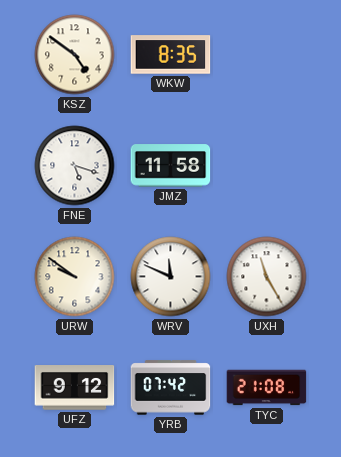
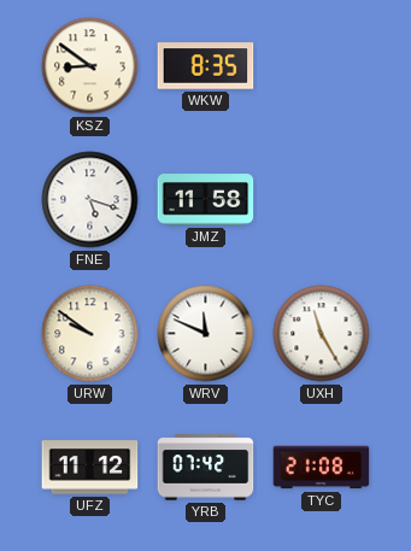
KSZ: 4:51 -> 8:51
UFZ: 9:12 -> 11:12
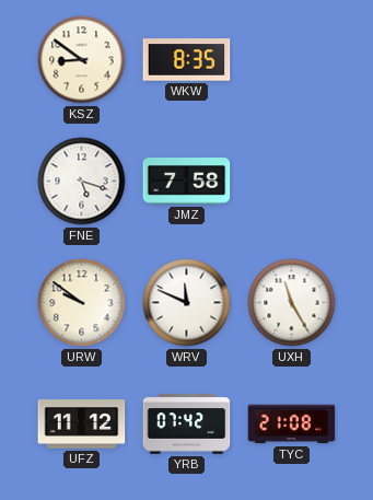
JMZ: 11:58 -> 7:58
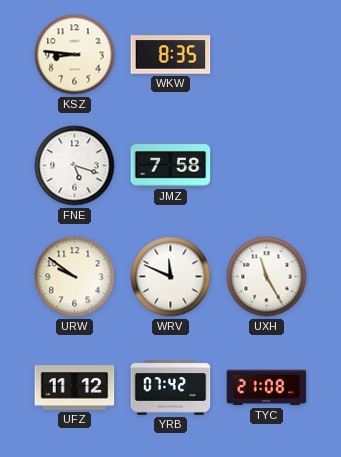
KSZ: 8:51 -> 8:46
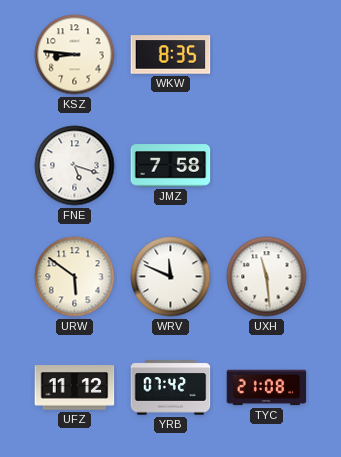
URW: 9:51 -> 5:51
UXH: 11:25 -> 11:29
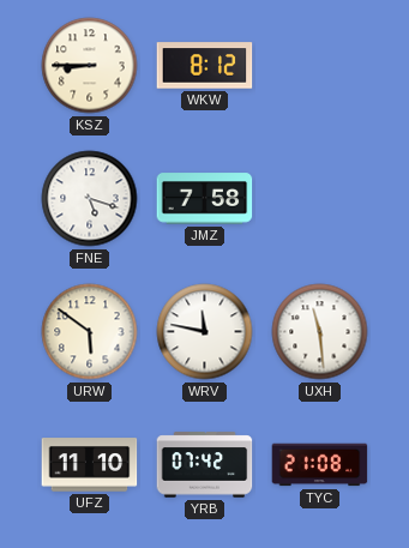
KSZ: 8:46 -> 8:45
WKW: 8:35 -> 8:12
WRV: 11:49 -> 11:47
UFZ: 11:12 -> 11:10
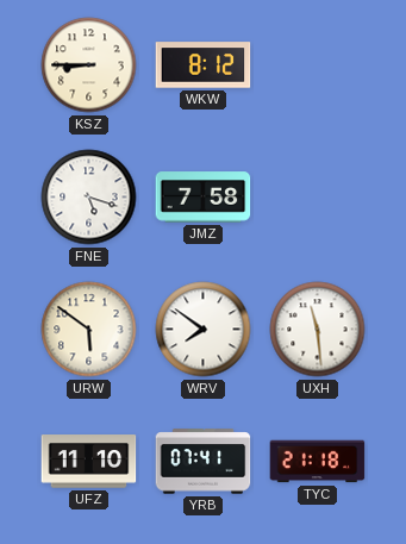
WRV: 11:47 -> 7:51
YRB: 07:42 -> 07:41
TYC: 21:08 -> 21:18
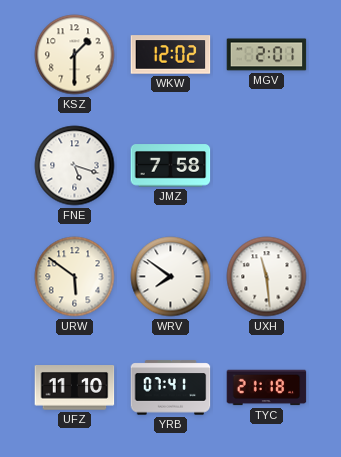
KSZ: 8:45 -> 1:30
WKW: 8:12 -> 12:02
MGV: none -> 2:01
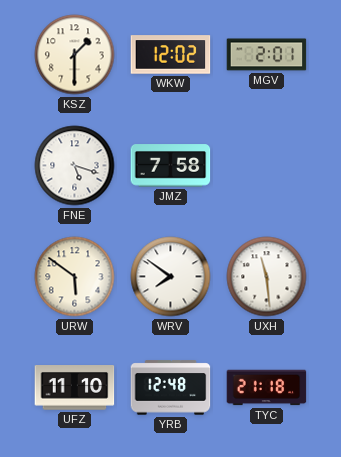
YRB: 07:41 -> 12:48
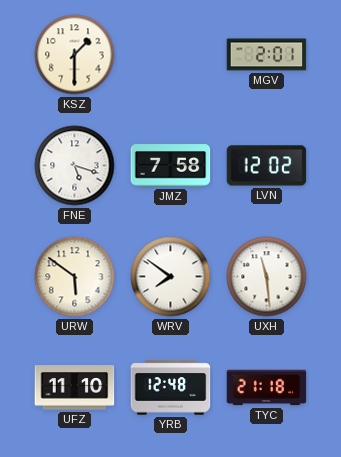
WKW: 12:02 -> none
LVN: none -> 12:02
